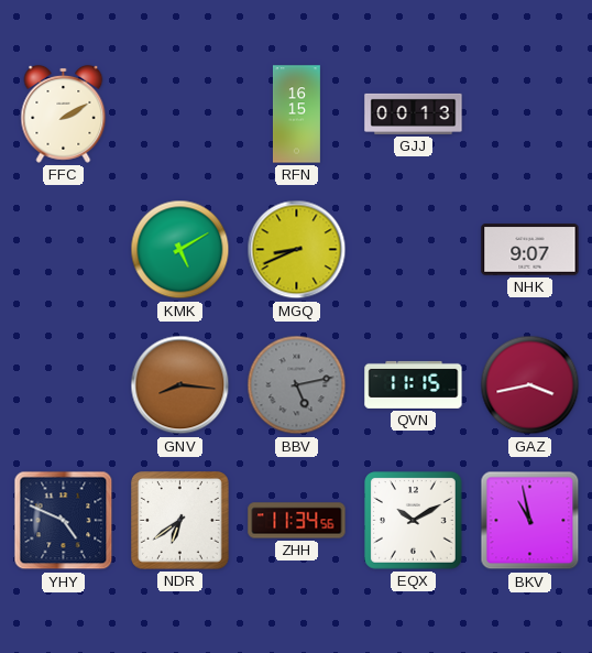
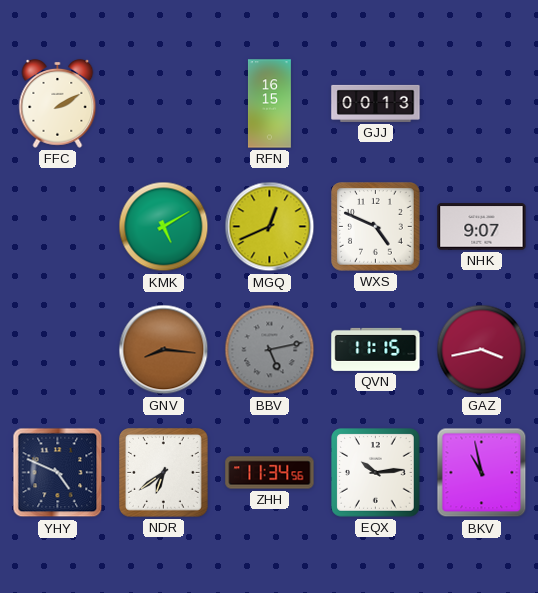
MGQ: 8:41 -> 12:41
WXS: none -> 4:49
EQX: 10:10 -> 10:14
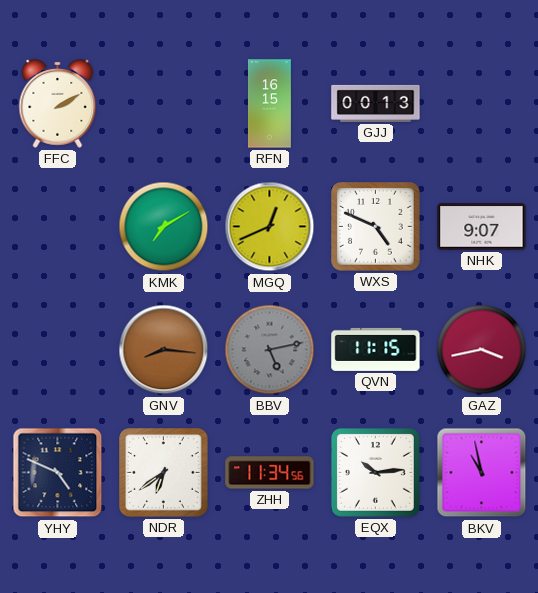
KMK: 5:10 -> 7:10
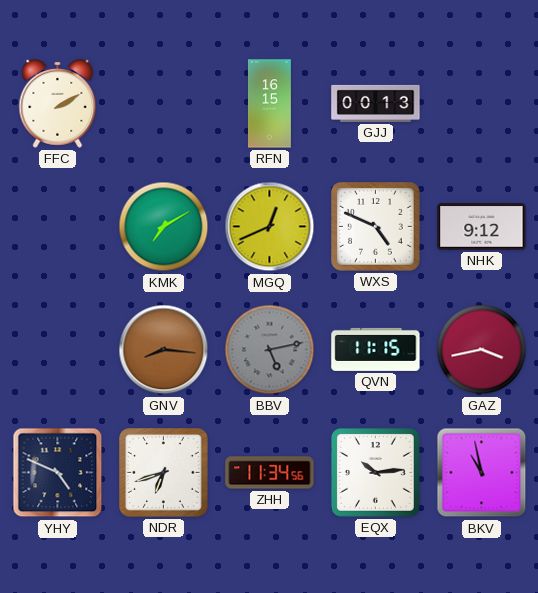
NHK: 9:07 -> 9:12
NDR: 6:39 -> 6:42
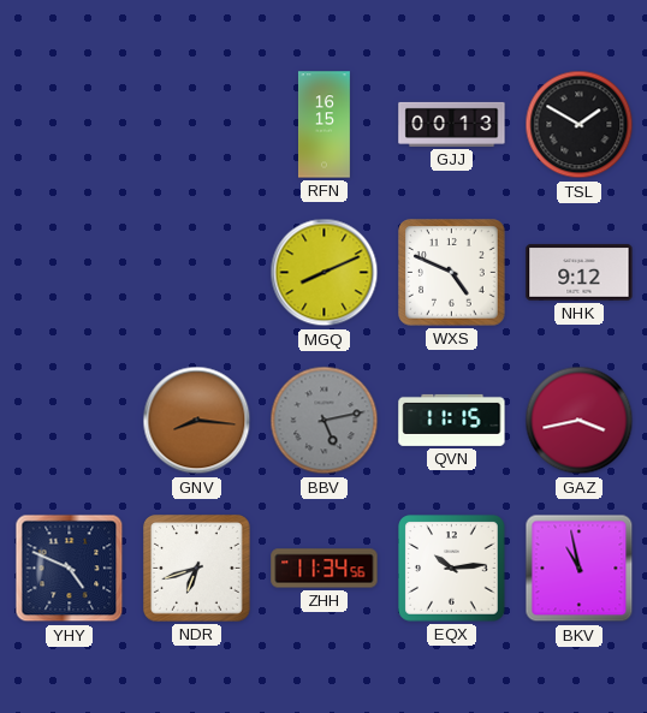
FFC: 2:10 -> none
TSL: none -> 1:50
KMK: 7:10 -> none
MGQ: 12:41 -> 8:11
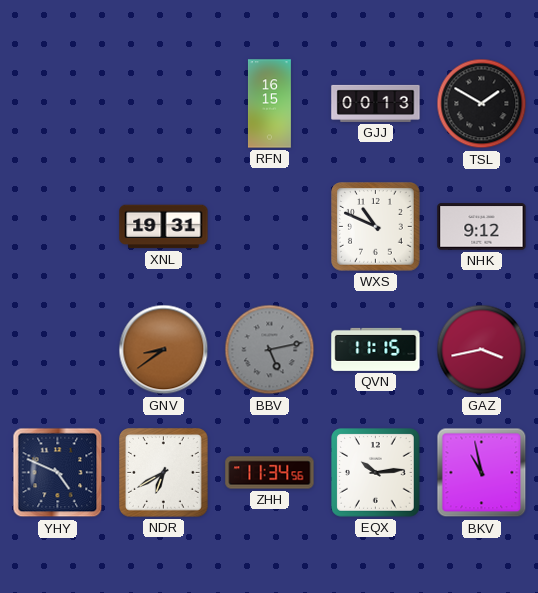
XNL: none -> 19:31
MGQ: 8:11 -> none
WXS: 4:49 -> 10:49
GNV: 8:16 -> 8:39
NDR: 6:42 -> 6:40
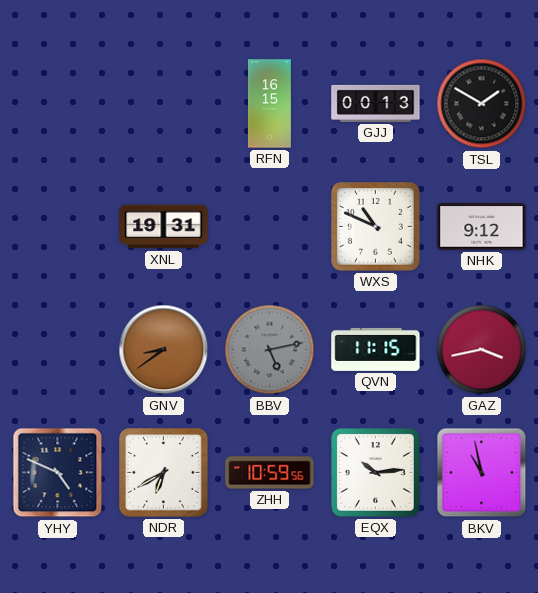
ZHH: 11:34 -> 10:59
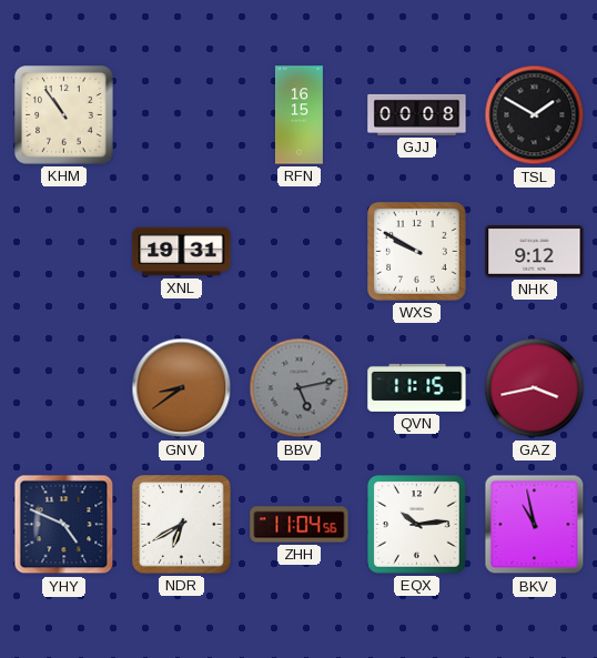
KHM: none -> 10:54
GJJ: 00:13 -> 00:08
WXS: 10:49 -> 9:50
ZHH: 10:59 -> 11:04
